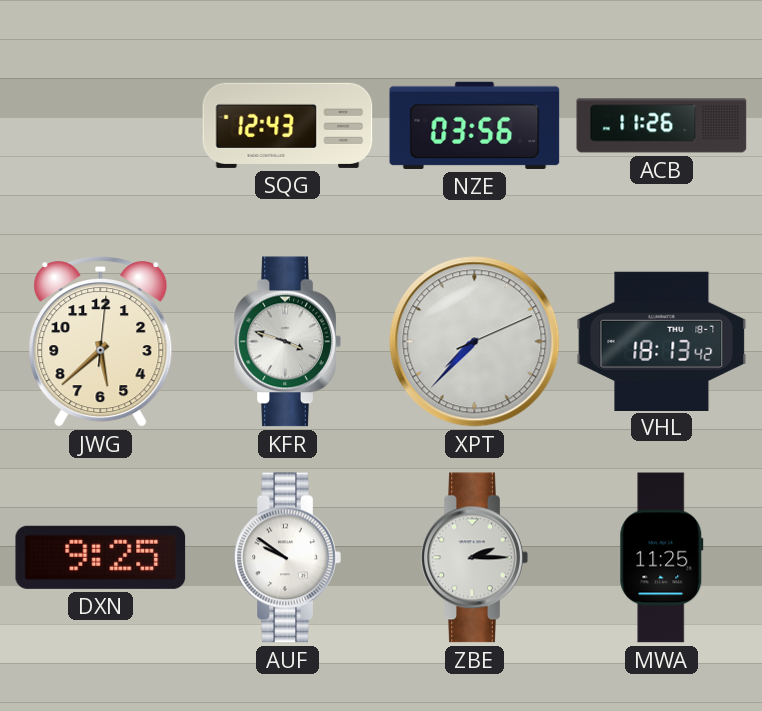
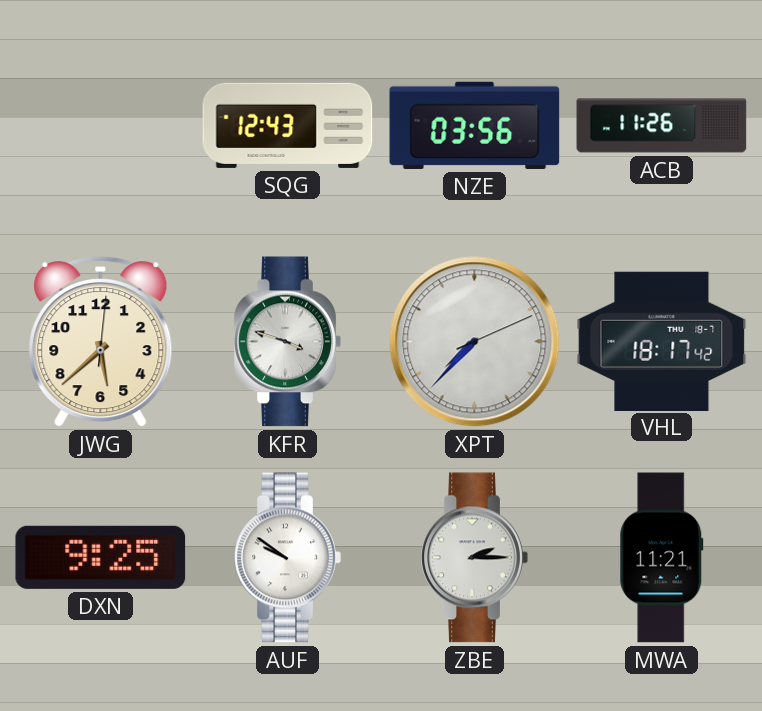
VHL: 18:13 -> 18:17
MWA: 11:25 -> 11:21
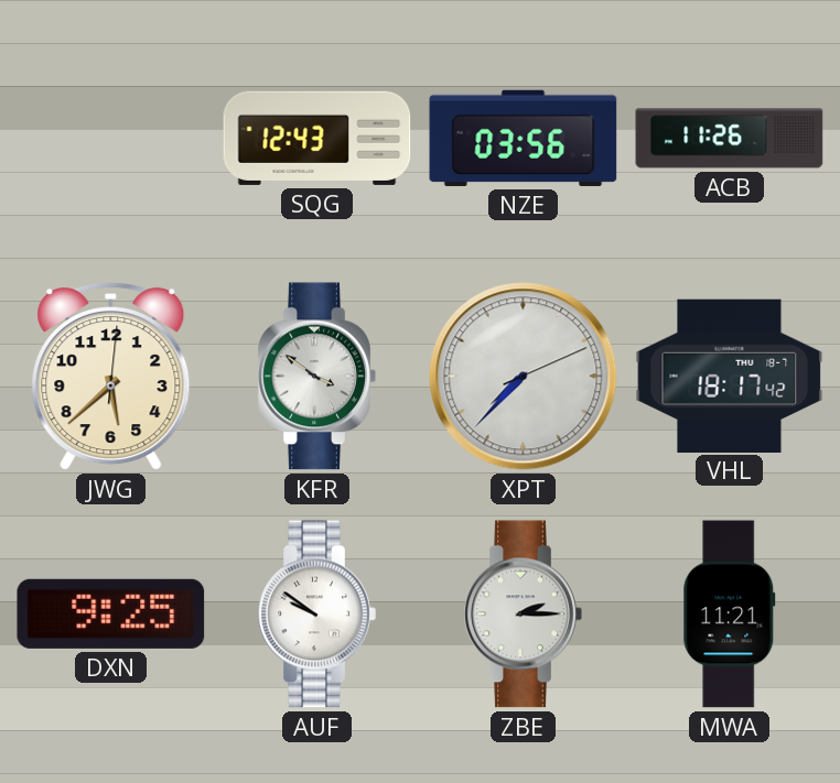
KFR: 3:48 -> 3:51
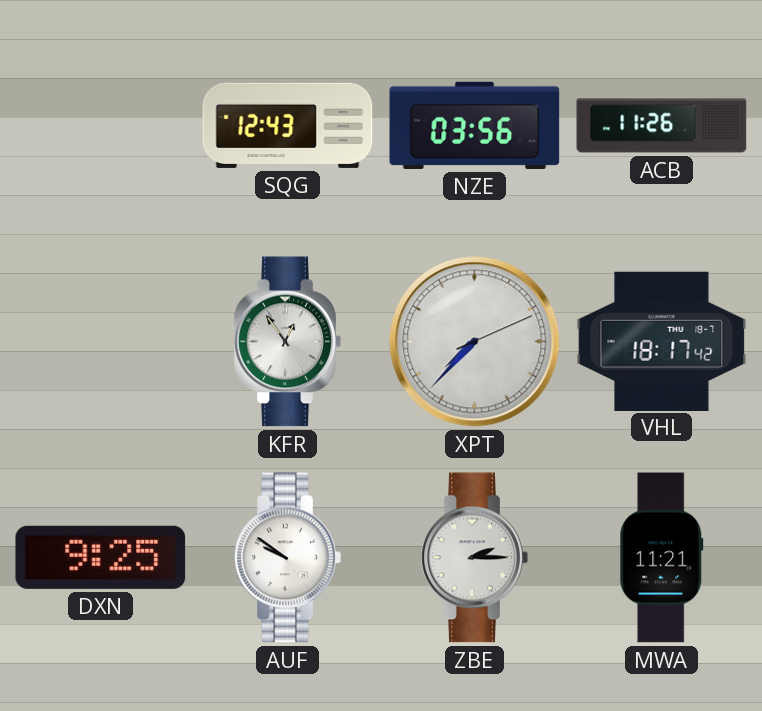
JWG: 5:38 -> none
KFR: 3:51 -> 12:54
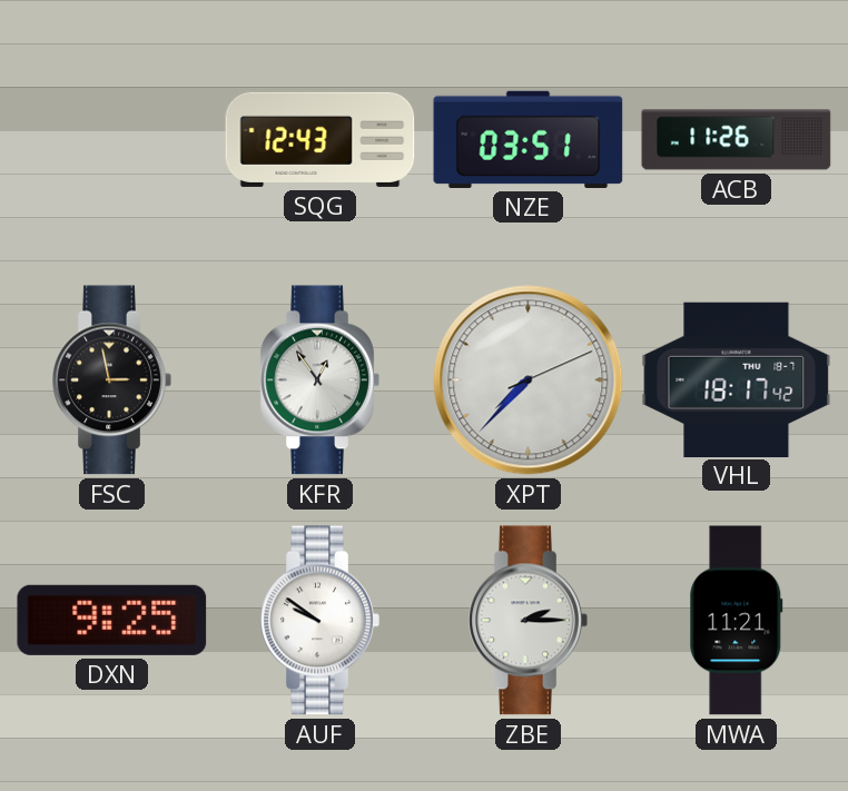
NZE: 03:56 -> 03:51
FSC: none -> 2:58
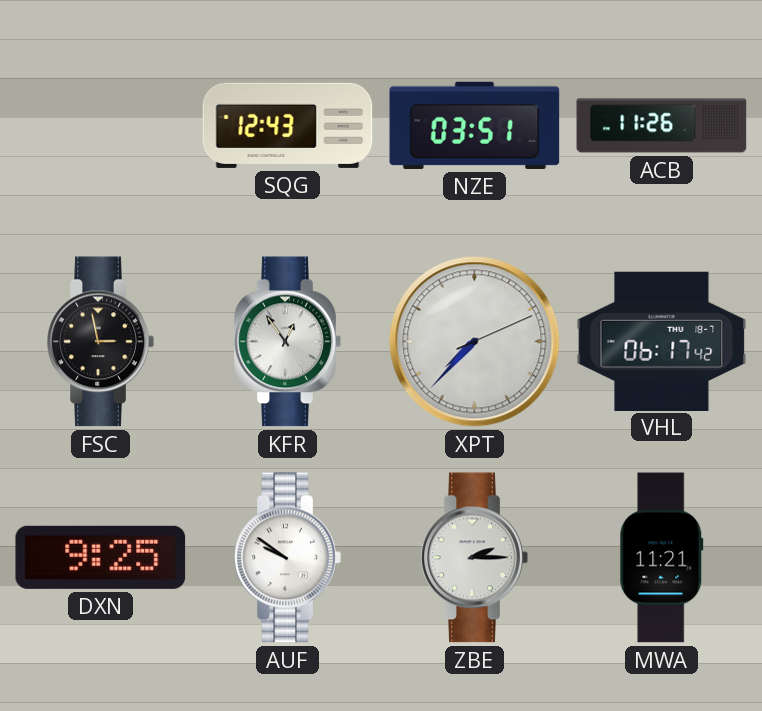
VHL: 18:17 -> 06:17
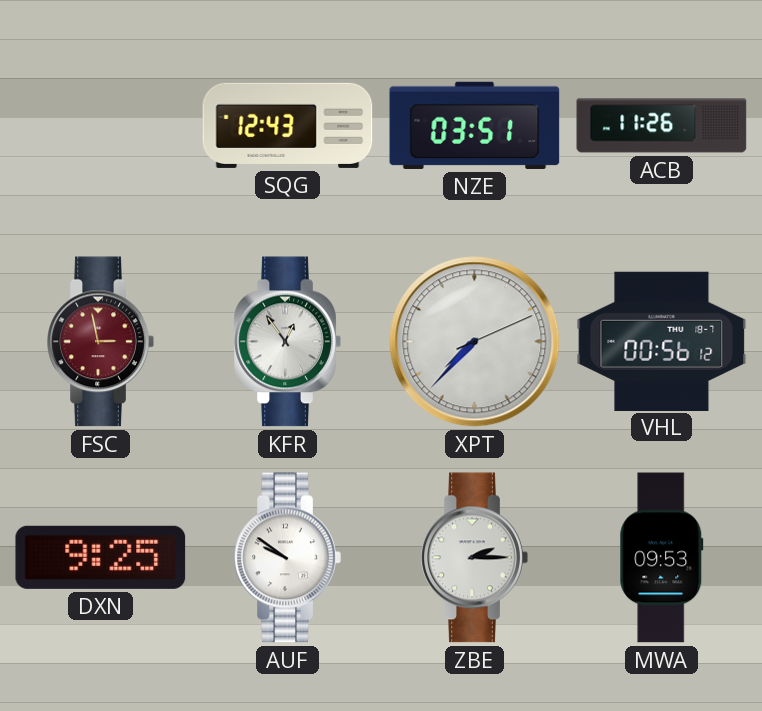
FSC dial: black -> burgundy
VHL: 06:17 -> 00:56
MWA: 11:21 -> 09:53
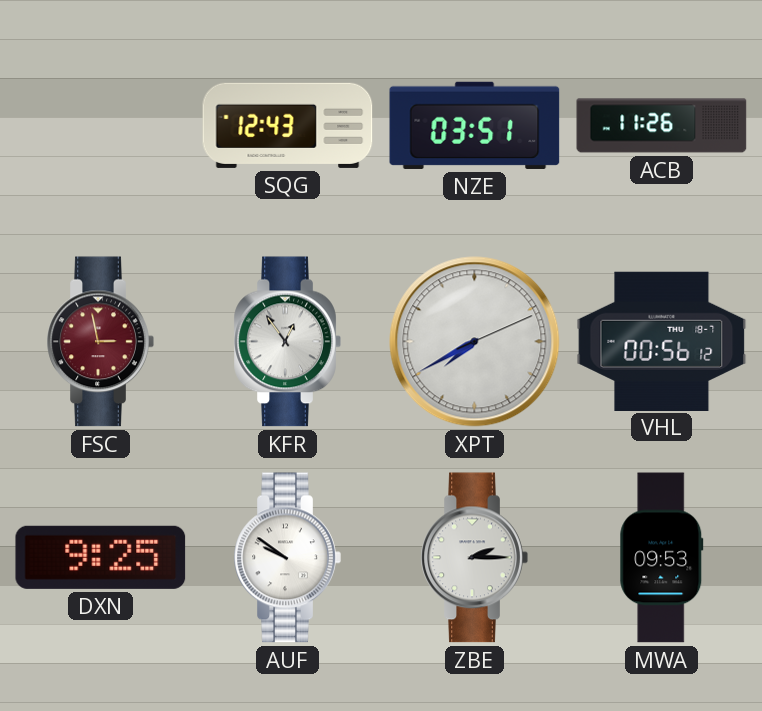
XPT: 7:37 -> 7:40
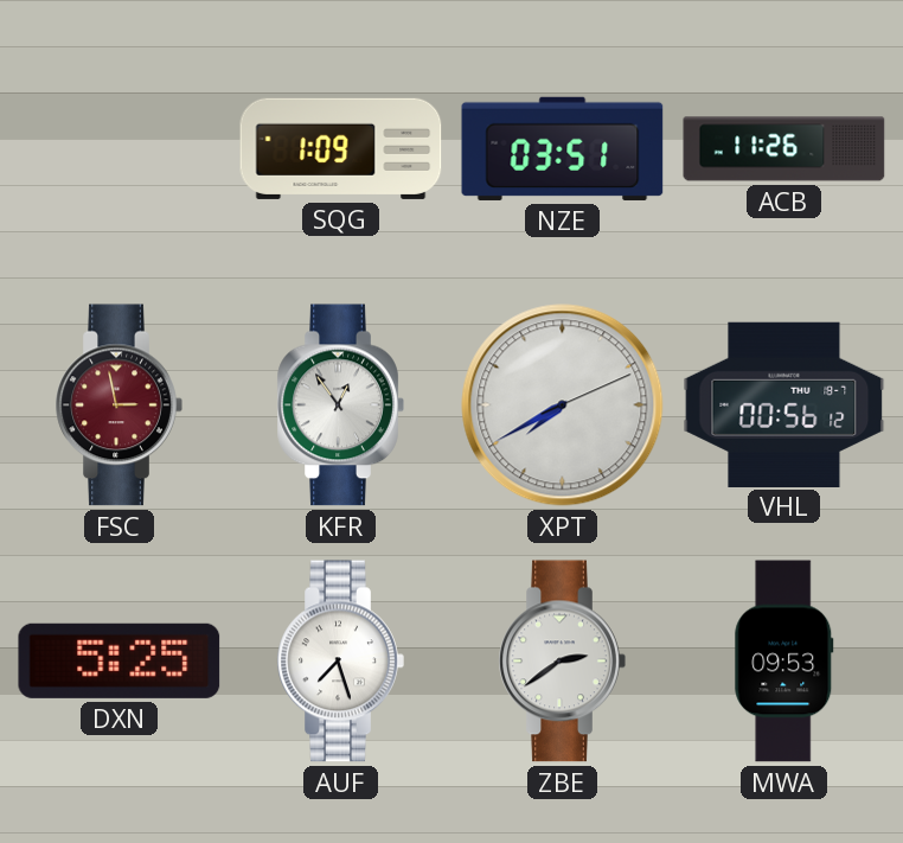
SQG: 12:43 -> 1:09
DXN: 9:25 -> 5:25
AUF: 9:51 -> 7:27
ZBE: 2:15 -> 2:39
